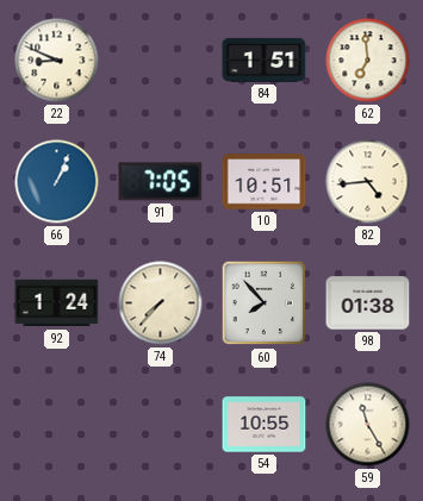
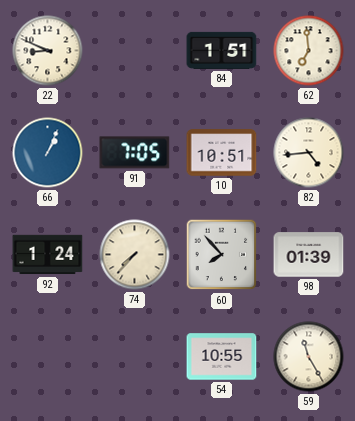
98: 01:38 -> 01:39
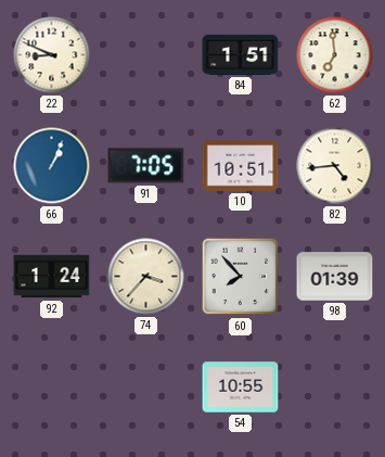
74: 7:37 -> 3:37
59: 11:25 -> none
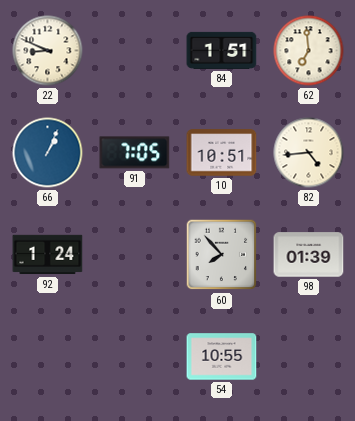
74: 3:37 -> none
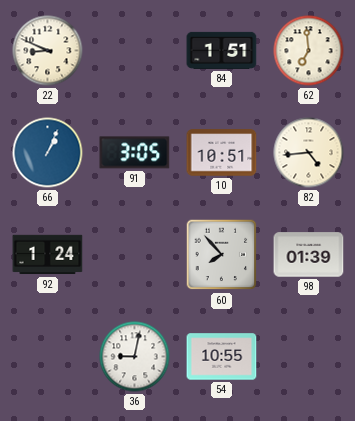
91: 7:05 -> 3:05
36: none -> 9:02
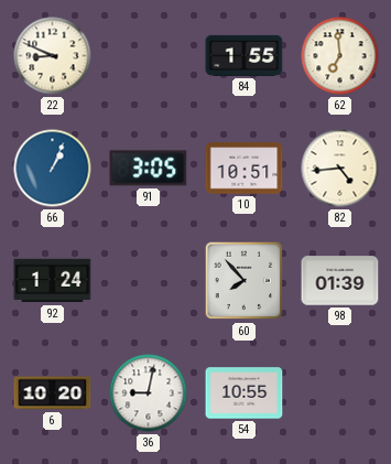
84: 1:51 -> 1:55
6: none -> 10:20
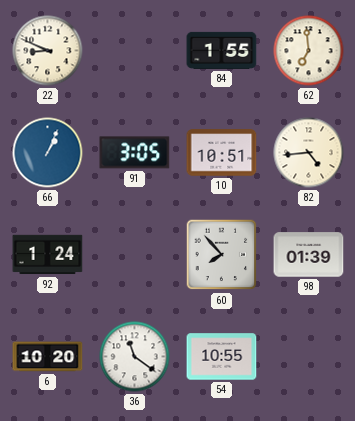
36: 9:02 -> 11:21
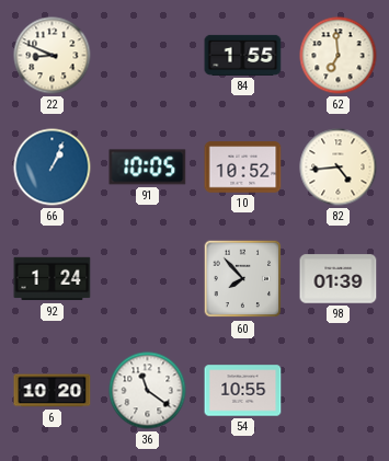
91: 3:05 -> 10:05
10: 10:51 -> 10:52
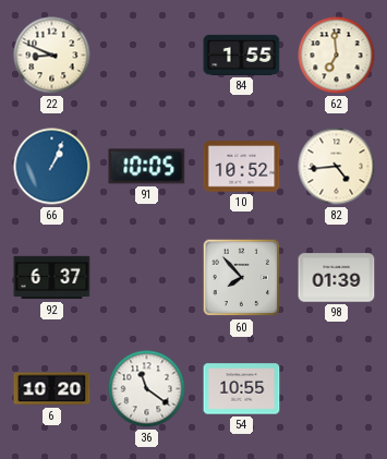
92: 1:24 -> 6:37
